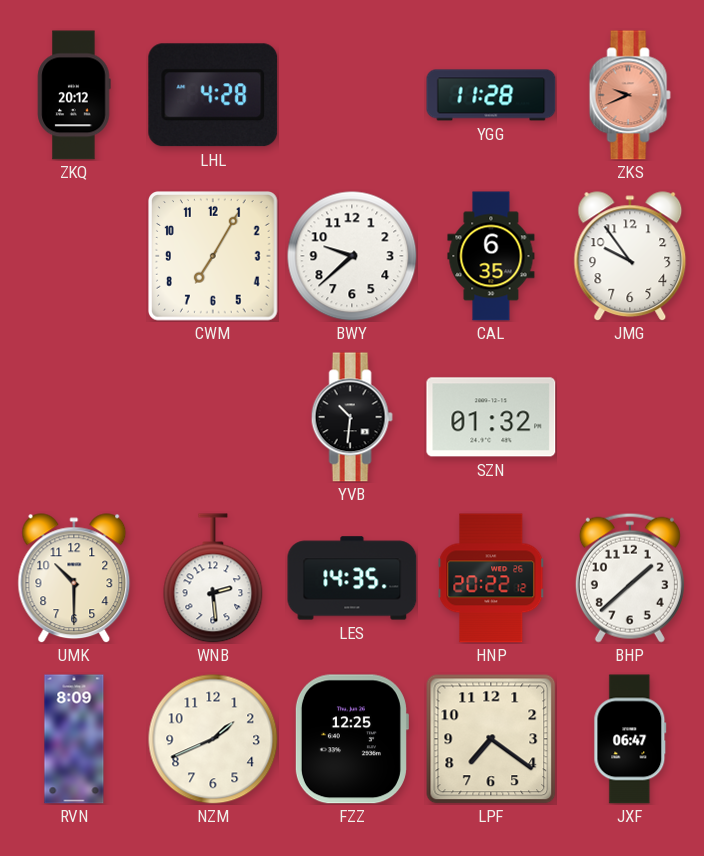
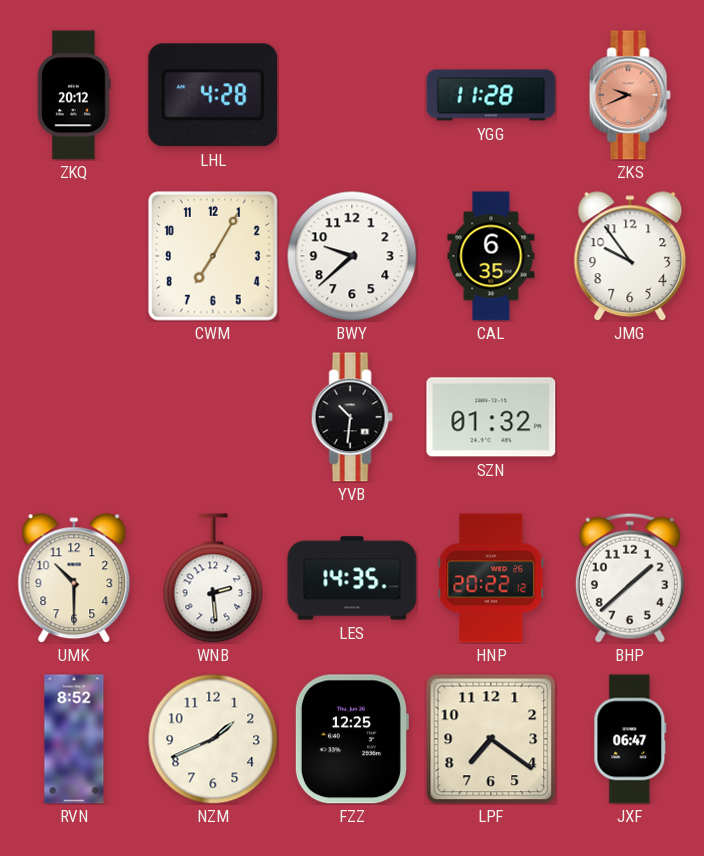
RVN: 8:09 -> 8:52
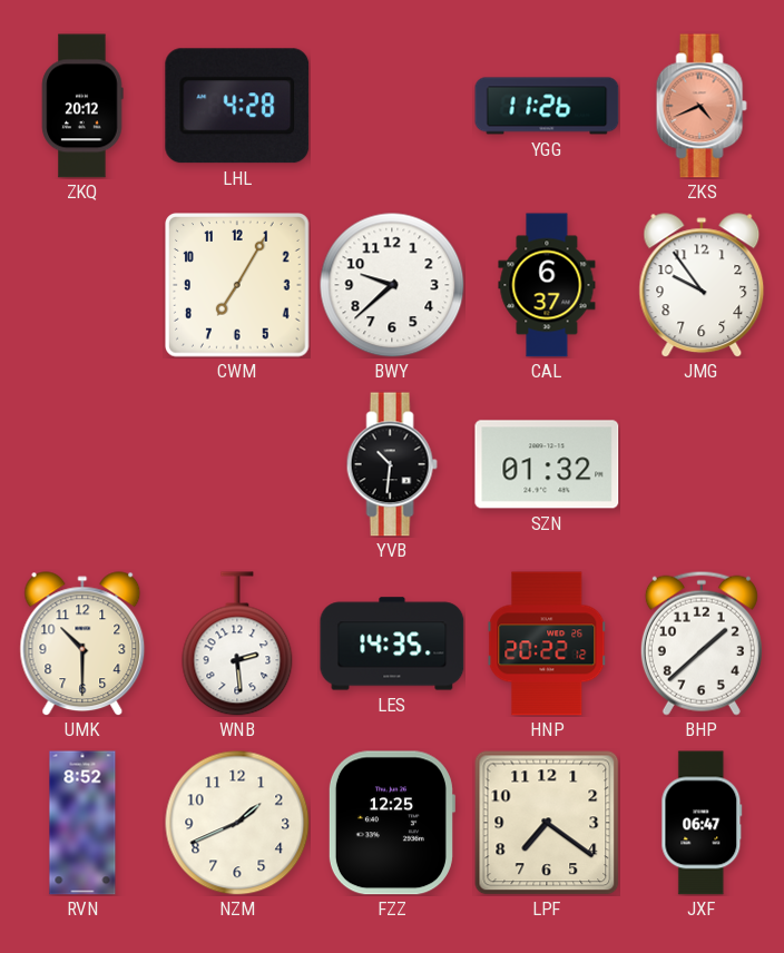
YGG: 11:28 -> 11:26
ZKS: 9:41 -> 4:41
CAL: 6:35 -> 6:37
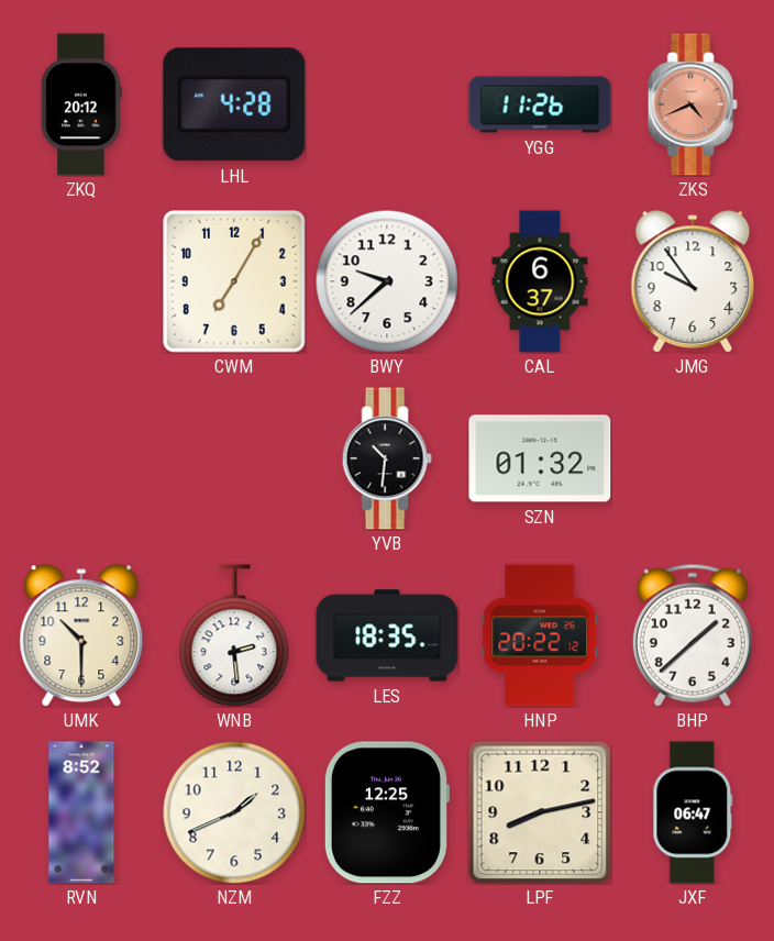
LES: 14:35 -> 18:35
LPF: 7:21 -> 8:13
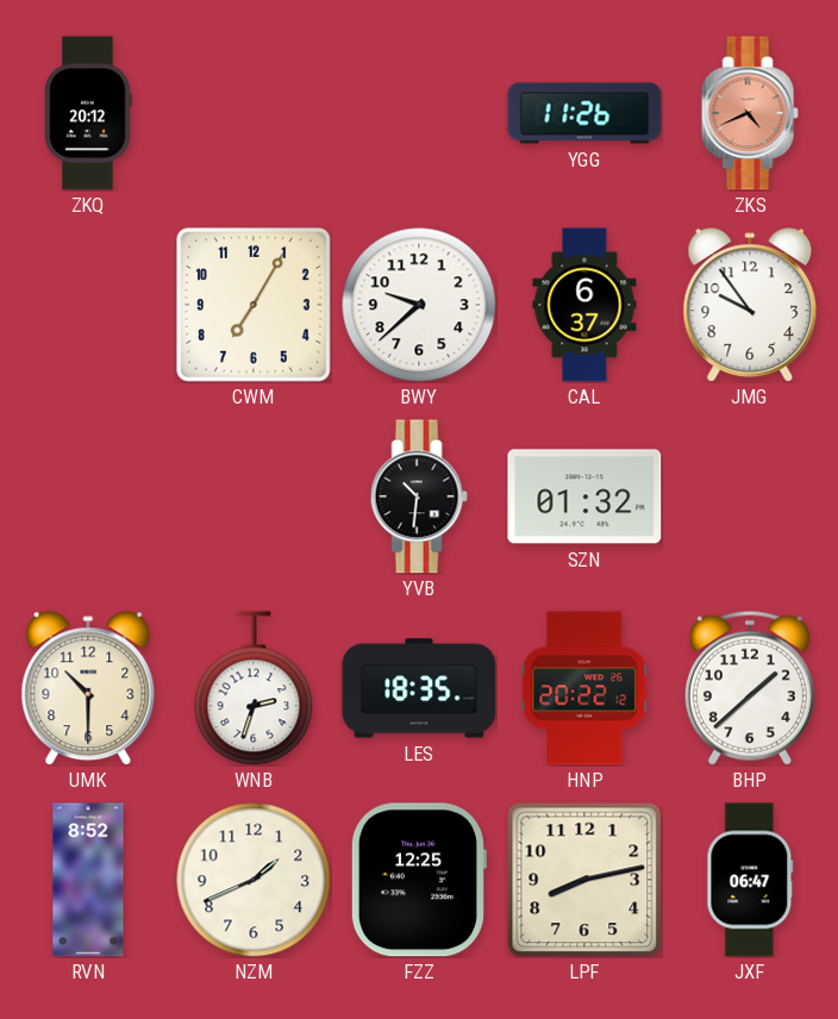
LHL: 4:28 -> none
WNB: 2:29 -> 2:33
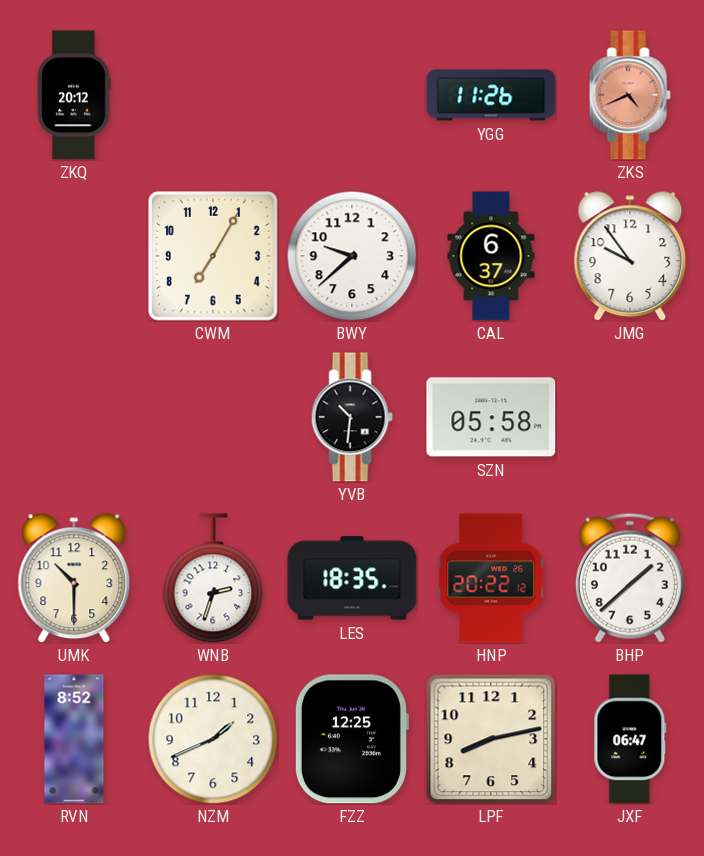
SZN: 01:32 -> 05:58
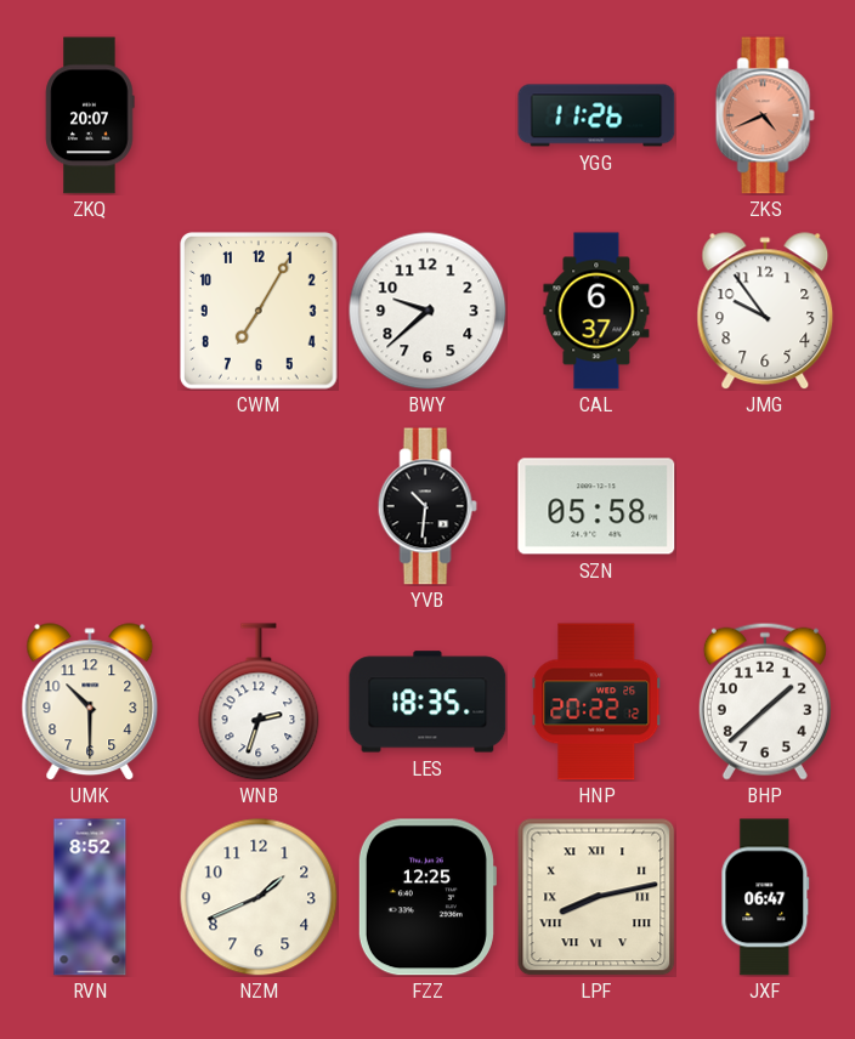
ZKQ: 20:12 -> 20:07
LPF numerals: Arabic -> Roman
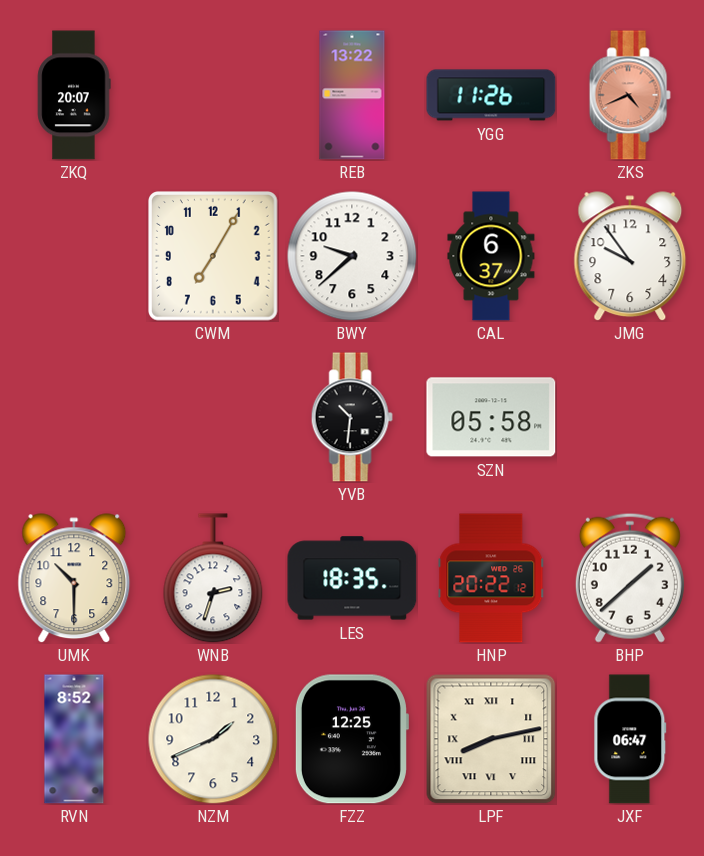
REB: none -> 13:22
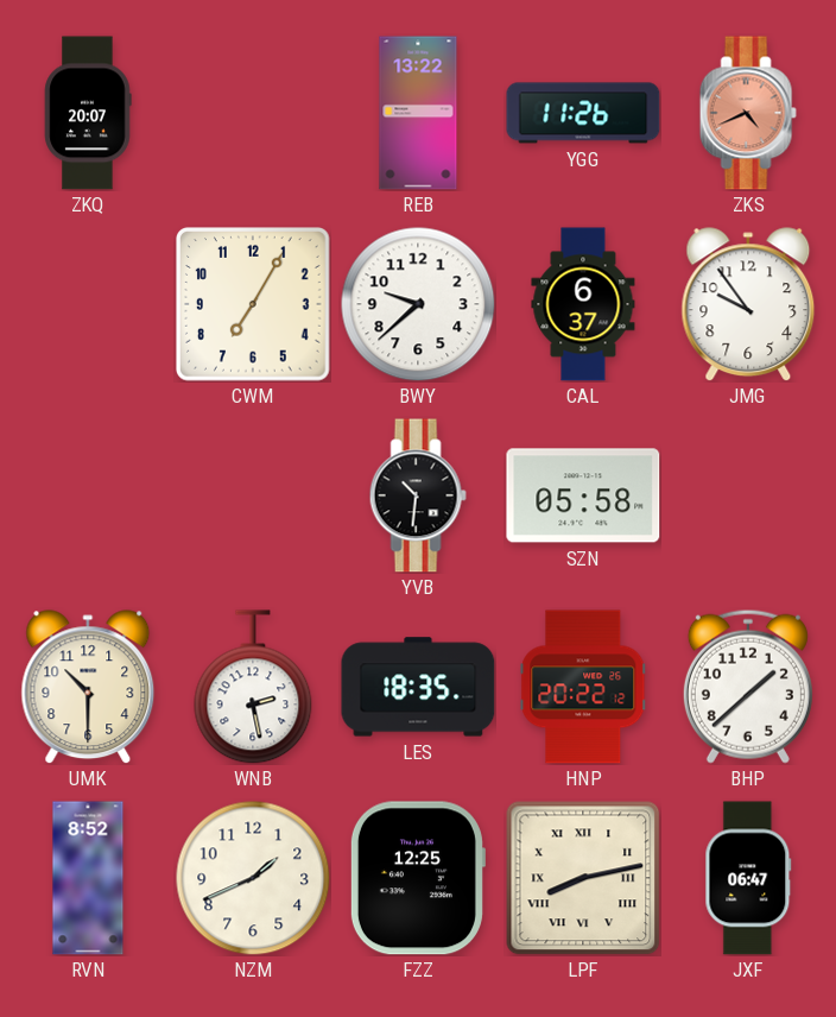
WNB: 2:33 -> 2:28
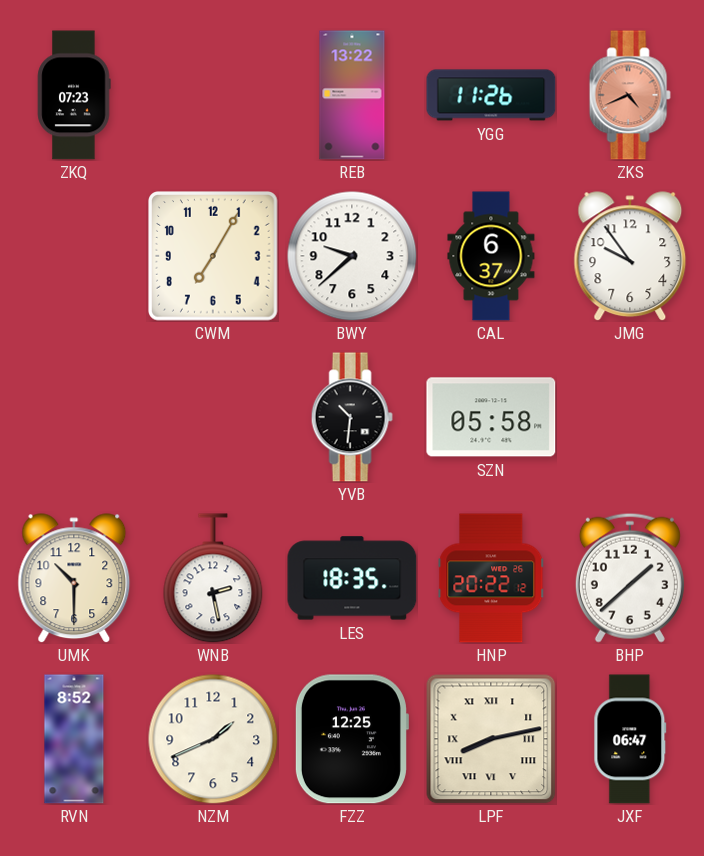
ZKQ: 20:07 -> 07:23
